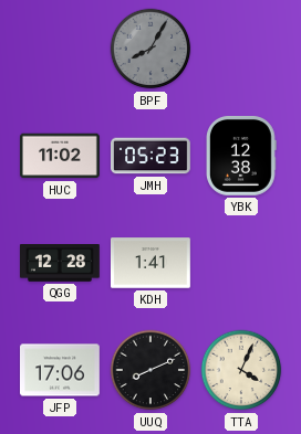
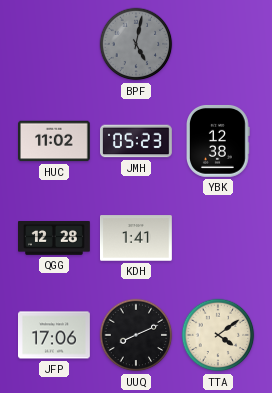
BPF: 8:05 -> 5:02
TTA: 4:04 -> 4:09
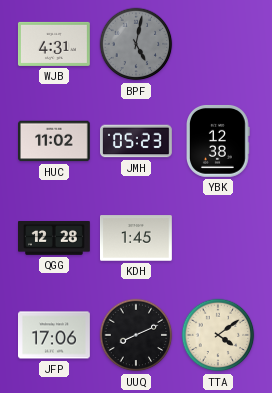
WJB: none -> 4:31
KDH: 1:41 -> 1:45
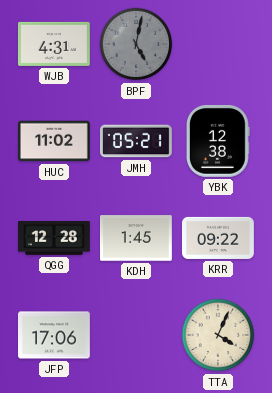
JMH: 05:23 -> 05:21
KRR: none -> 09:22
UUQ: 8:11 -> none
TTA: 4:09 -> 4:04
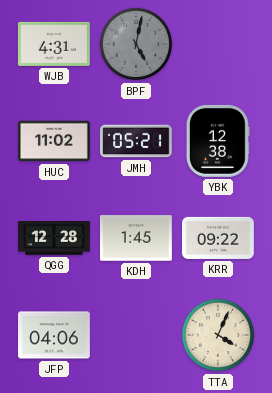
JFP: 17:06 -> 04:06
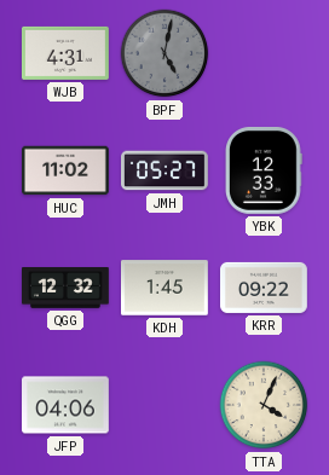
JMH: 05:21 -> 05:27
YBK: 12:38 -> 12:33
QGG: 12:28 -> 12:32
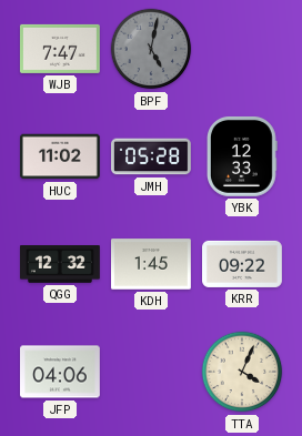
WJB: 4:31 -> 7:47
JMH: 05:27 -> 05:28
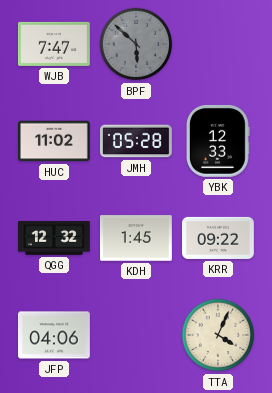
BPF: 5:02 -> 5:52
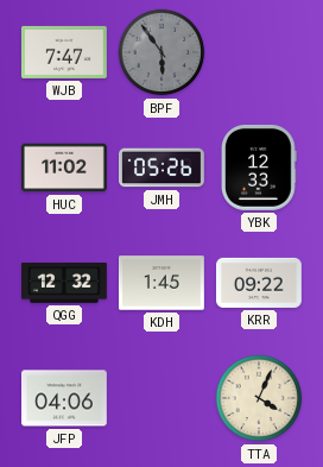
BPF: 5:52 -> 5:54
JMH: 05:28 -> 05:26
